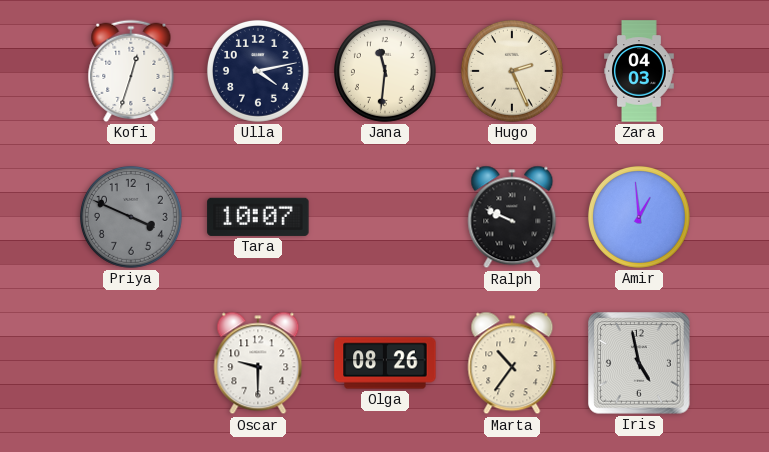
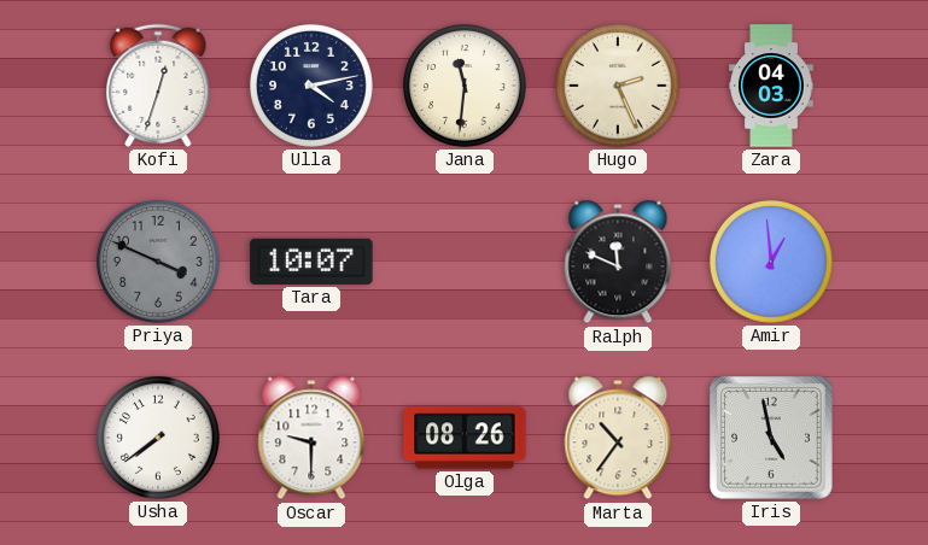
Ralph: 9:49 -> 11:49
Usha: none -> 7:39
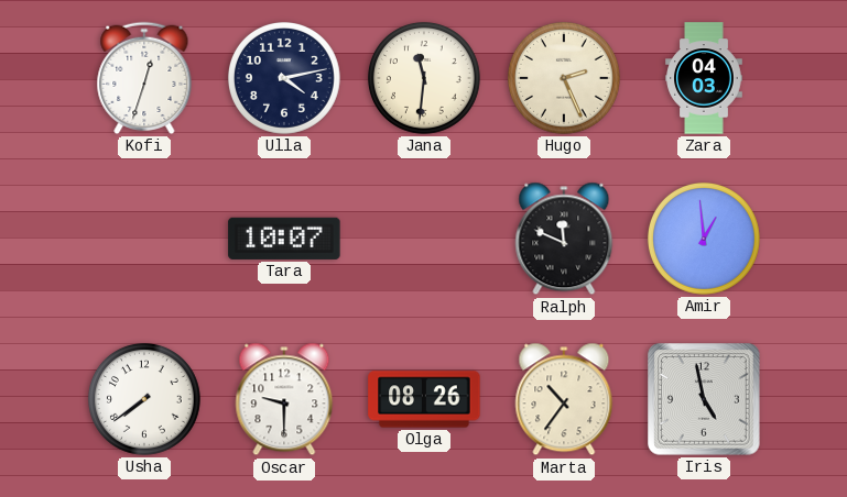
Priya: 3:49 -> none
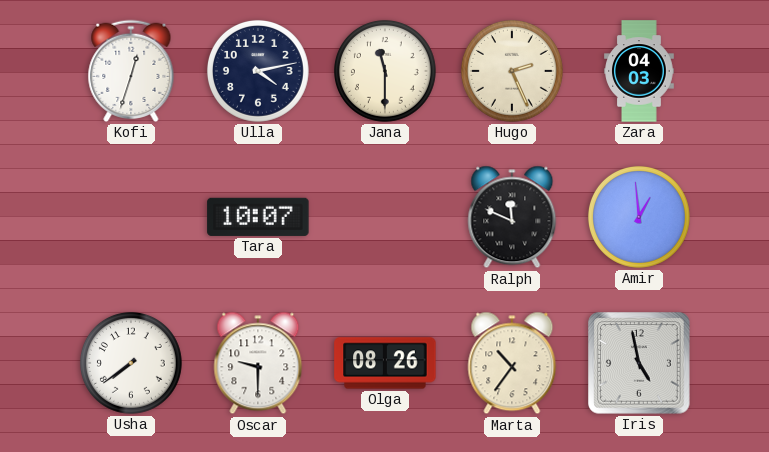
Jana: 11:31 -> 11:30
